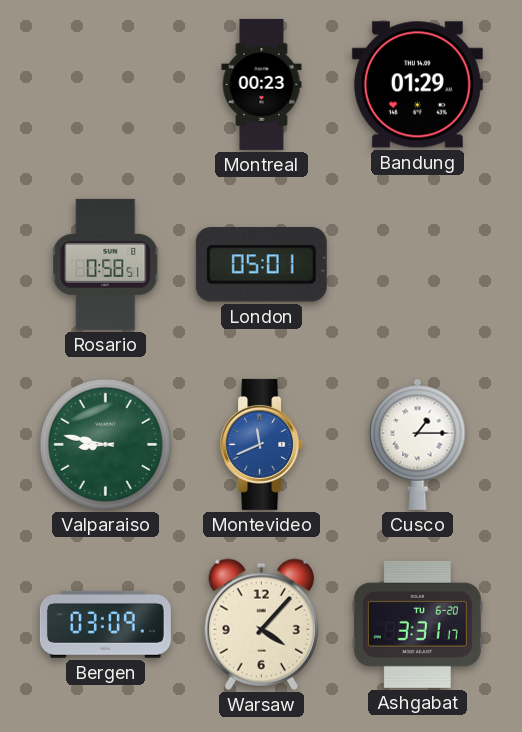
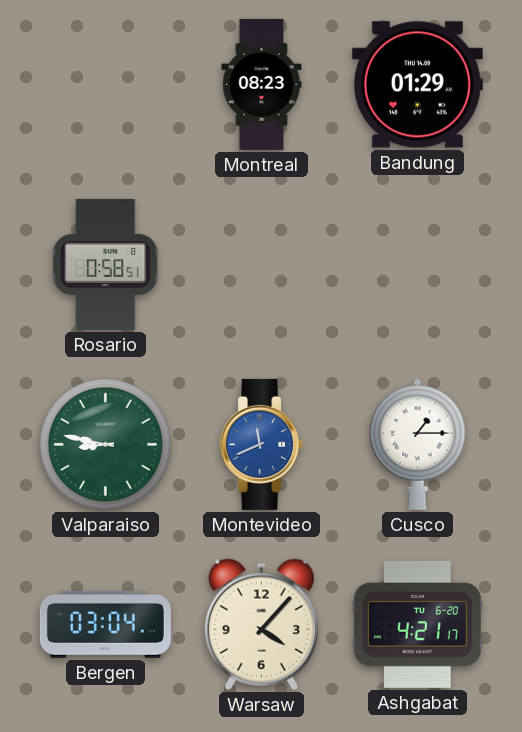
Montreal: 00:23 -> 08:23
London: 05:01 -> none
Bergen: 03:09 -> 03:04
Ashgabat: 3:31 -> 4:21
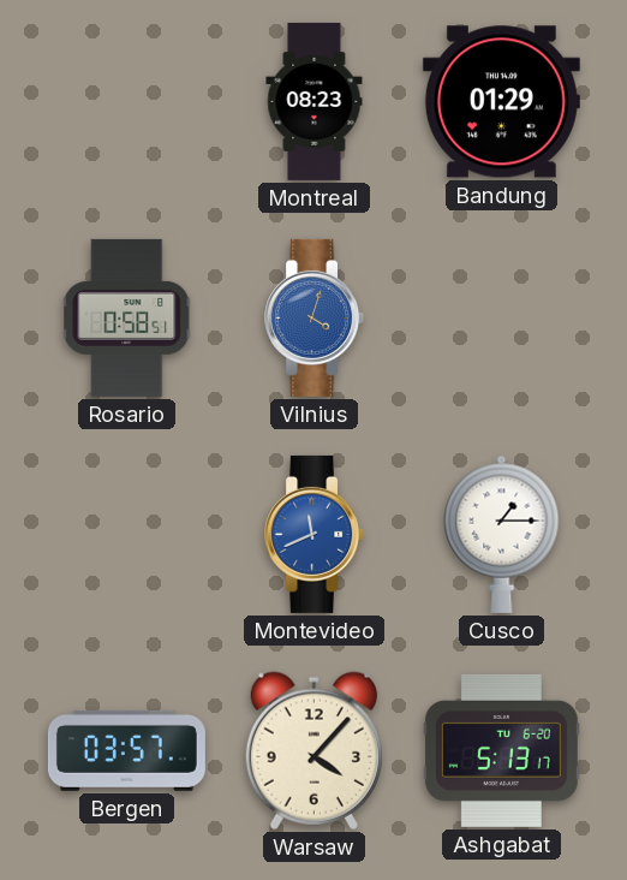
Vilnius: none -> 4:03
Valparaiso: 8:47 -> none
Bergen: 03:04 -> 03:57
Ashgabat: 4:21 -> 5:13
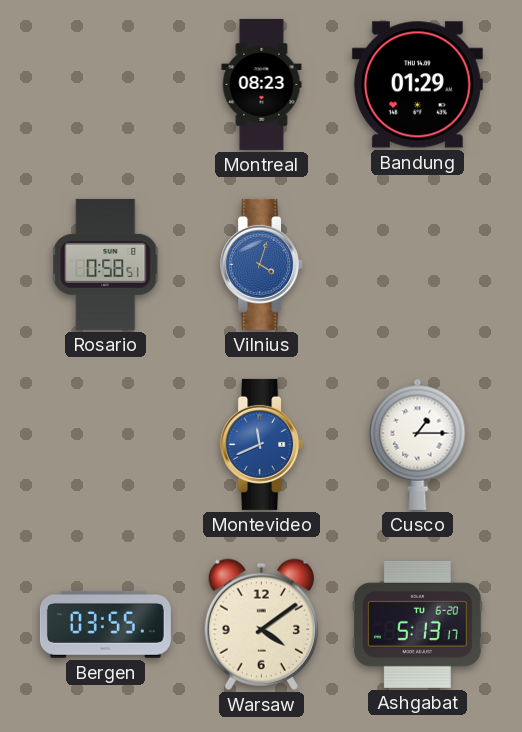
Bergen: 03:57 -> 03:55
Warsaw: 4:07 -> 4:09
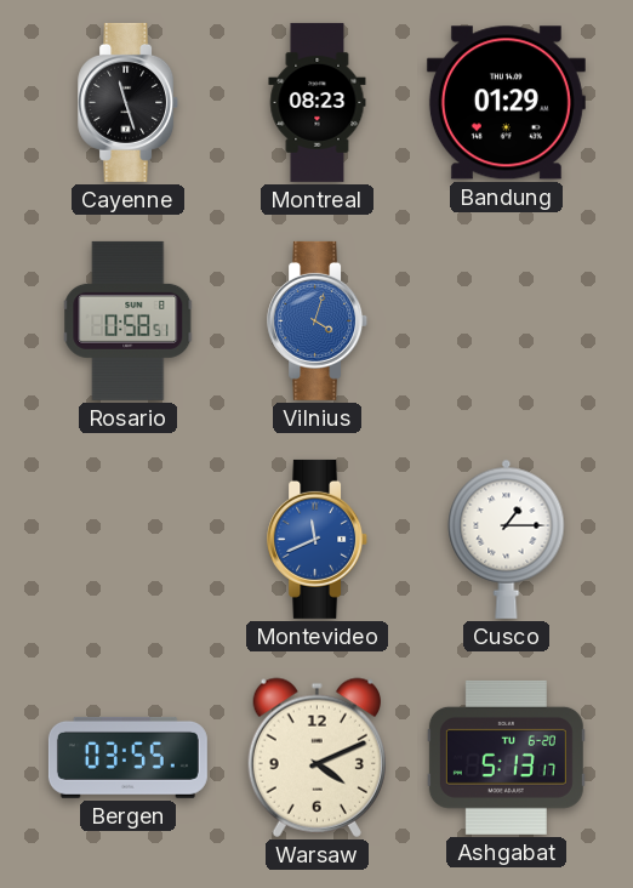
Cayenne: none -> 11:27
Warsaw: 4:09 -> 4:11
